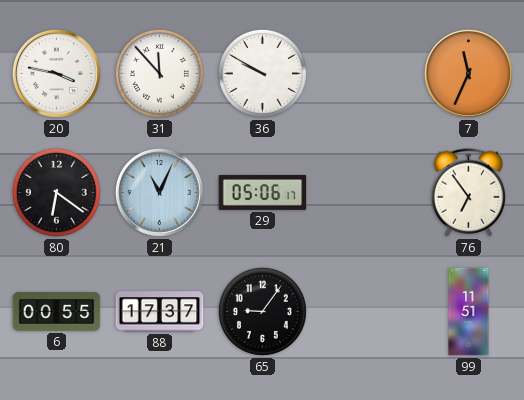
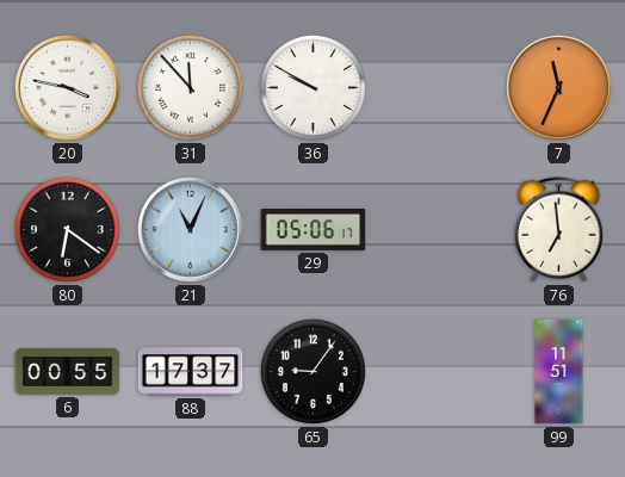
76: 6:54 -> 6:59
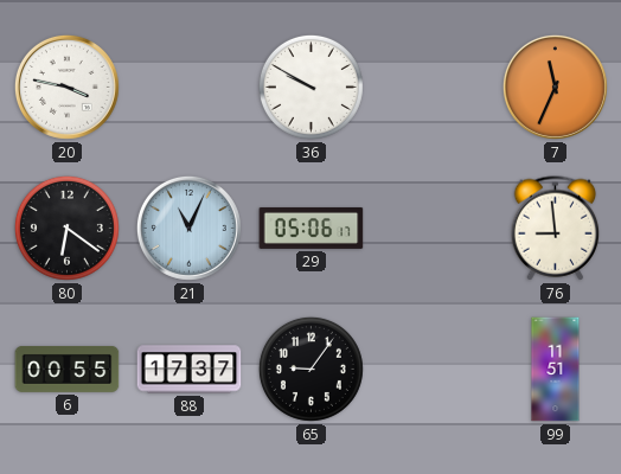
31: 11:53 -> none
76: 6:59 -> 8:59
